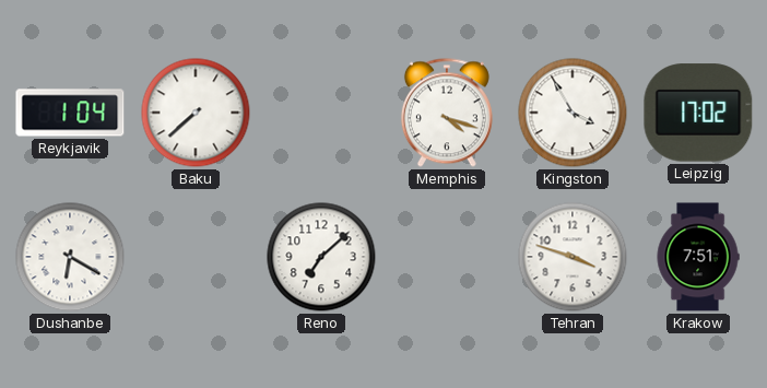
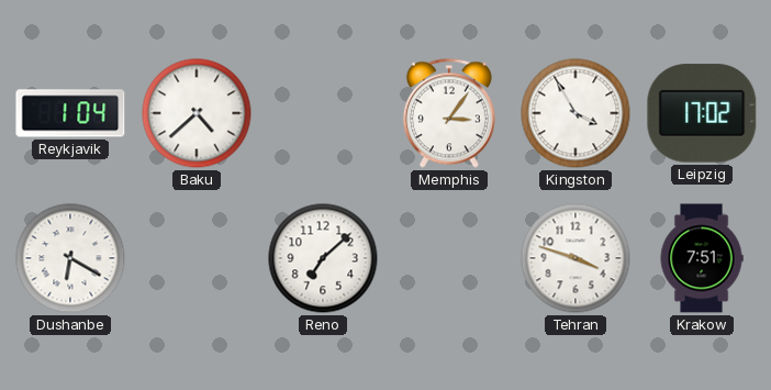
Baku: 7:38 -> 4:38
Memphis: 4:18 -> 3:06
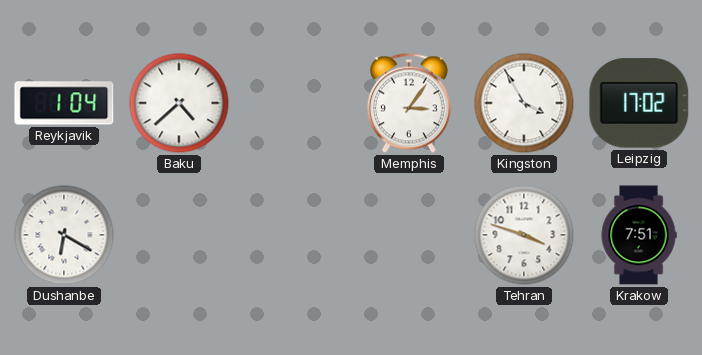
Reno: 7:08 -> none
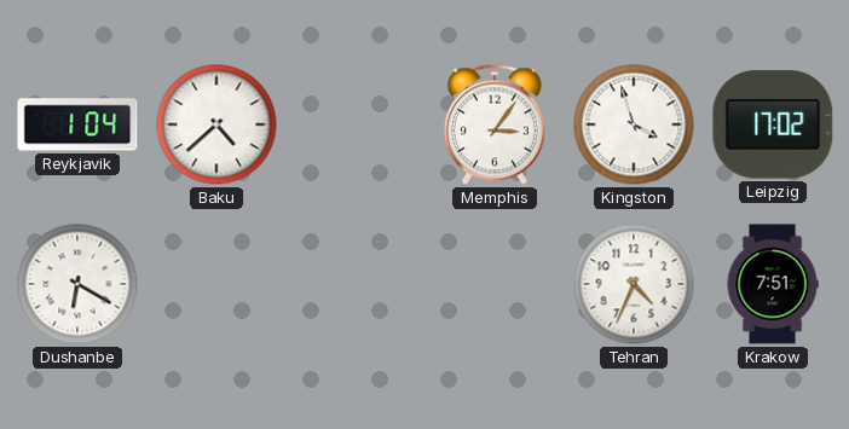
Kingston: 3:55 -> 3:57
Tehran: 3:48 -> 4:34
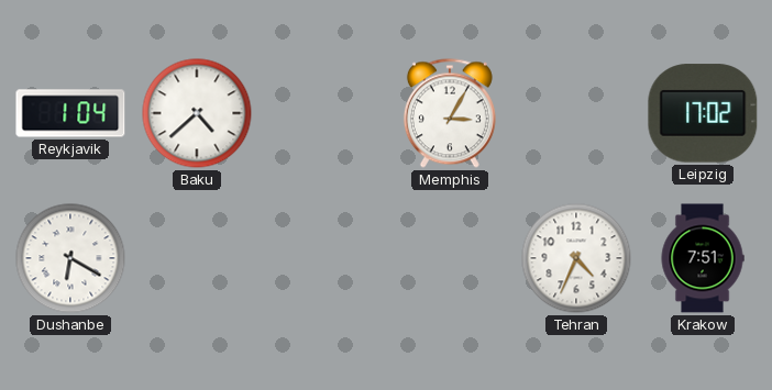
Memphis: 3:06 -> 3:05
Kingston: 3:57 -> none
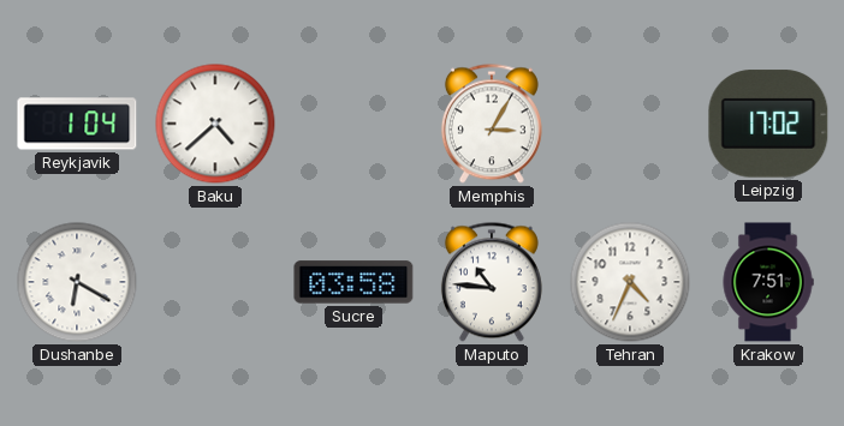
Sucre: none -> 03:58
Maputo: none -> 10:46
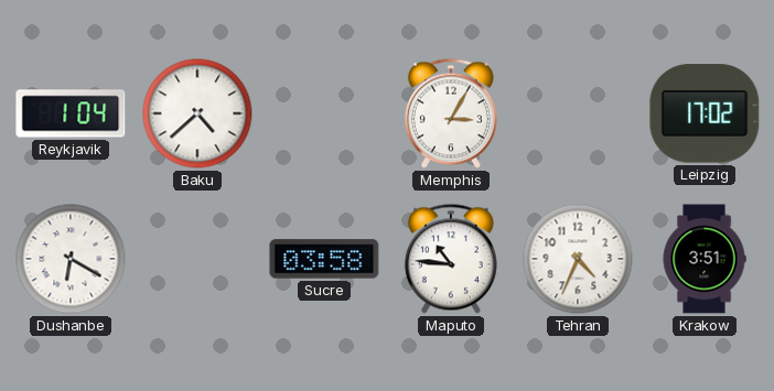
Krakow: 7:51 -> 3:51
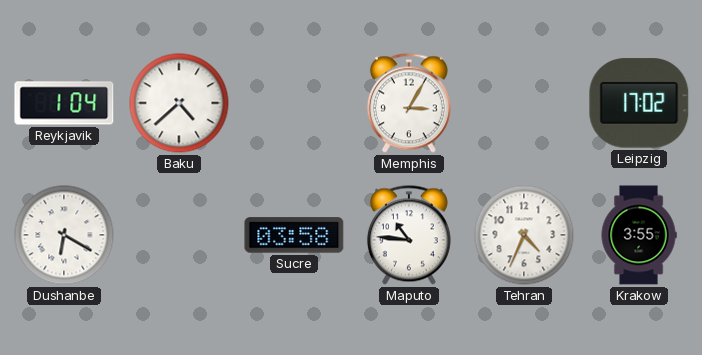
Krakow: 3:51 -> 3:55
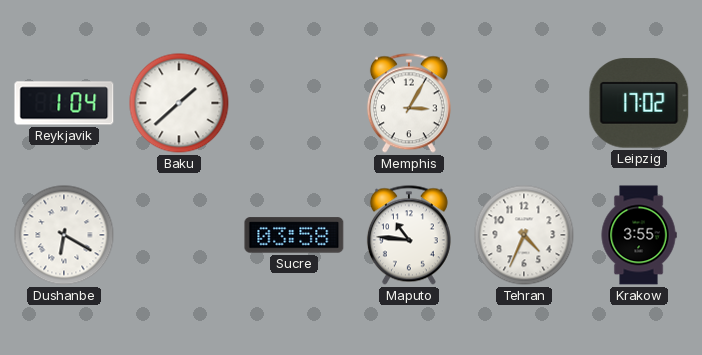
Baku: 4:38 -> 1:38
